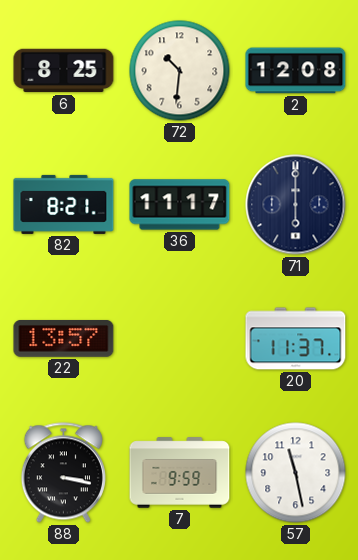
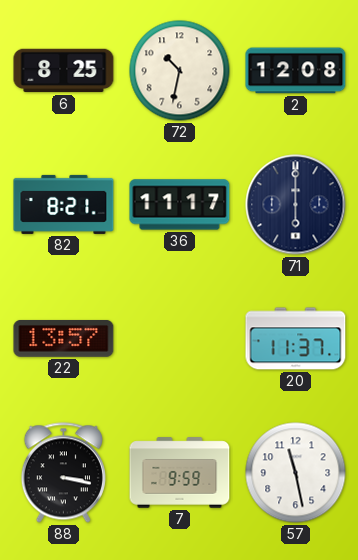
72: 10:31 -> 10:32
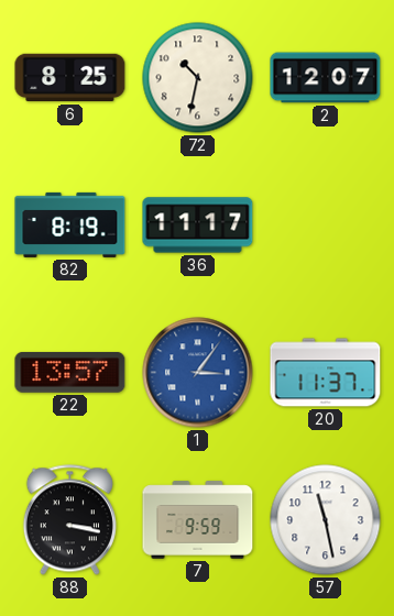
2: 12:08 -> 12:07
82: 8:21 -> 8:19
71: 6:00 -> none
1: none -> 3:06
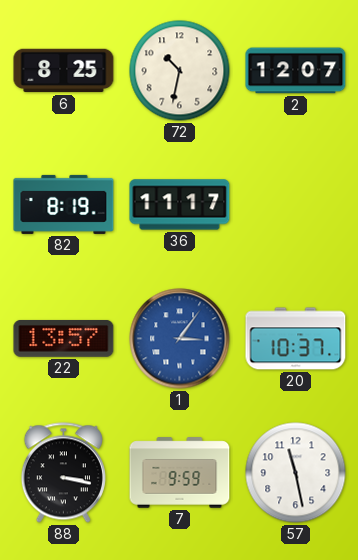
20: 11:37 -> 10:37
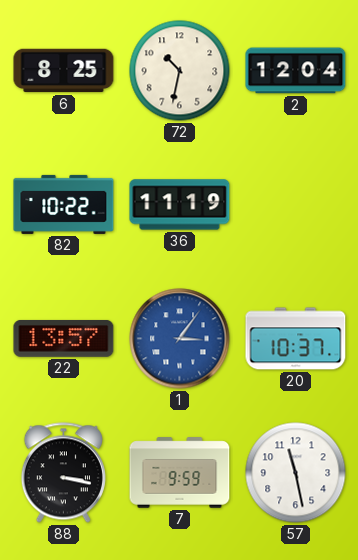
2: 12:07 -> 12:04
82: 8:19 -> 10:22
36: 11:17 -> 11:19
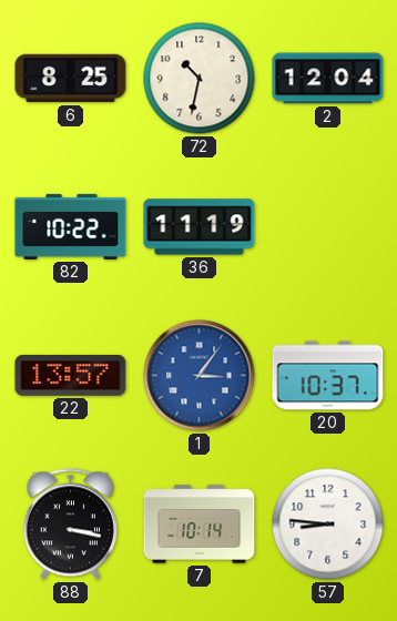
7: 9:59 -> 10:14
57: 11:28 -> 8:46
